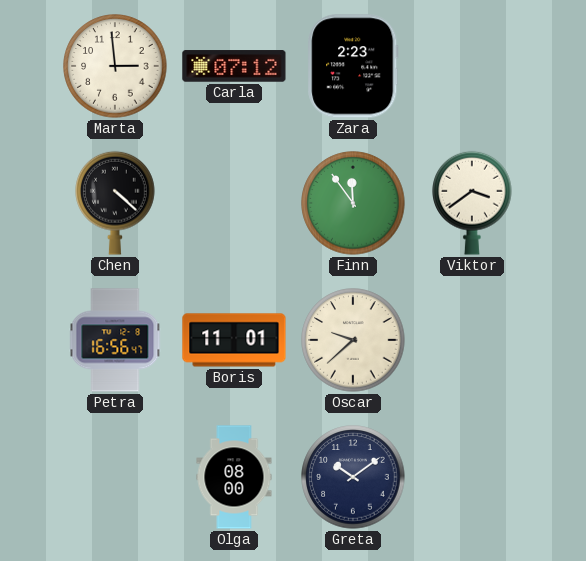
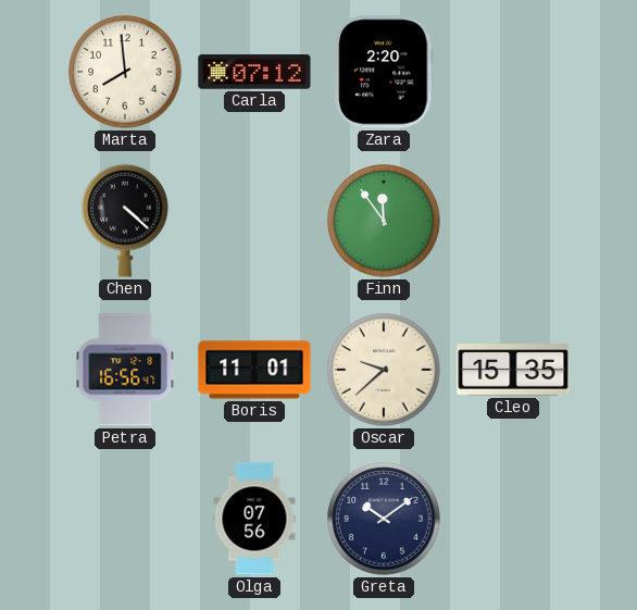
Marta: 2:59 -> 7:59
Zara: 2:23 -> 2:20
Viktor: 3:39 -> none
Cleo: none -> 15:35
Olga: 08:00 -> 07:56
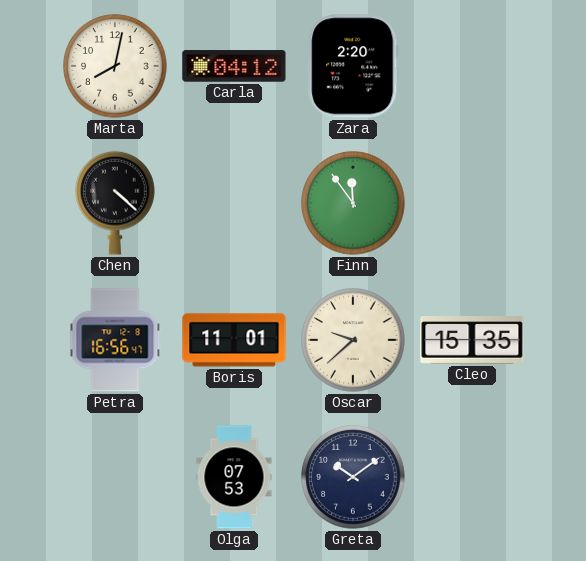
Marta: 7:59 -> 8:02
Carla: 07:12 -> 04:12
Olga: 07:56 -> 07:53
